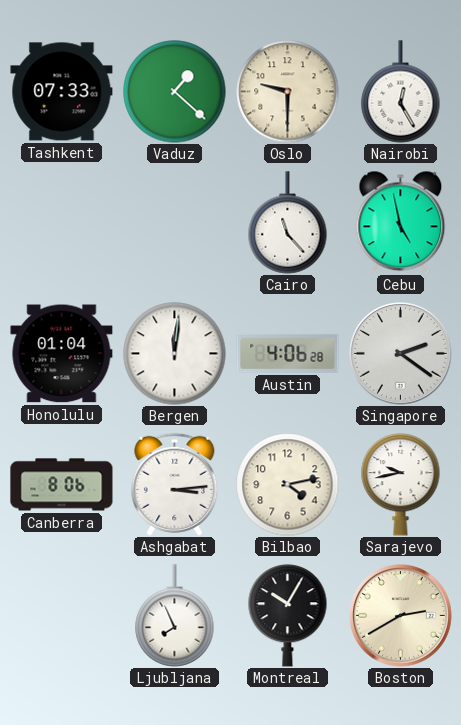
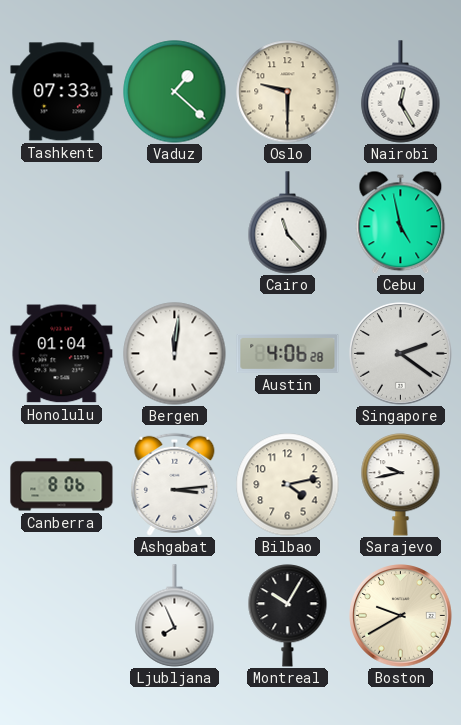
Boston: 2:40 -> 9:40
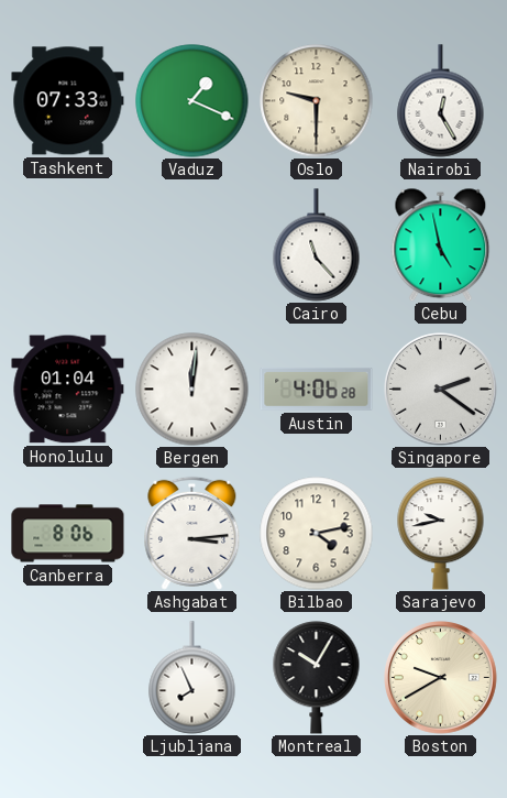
Vaduz: 1:22 -> 1:19
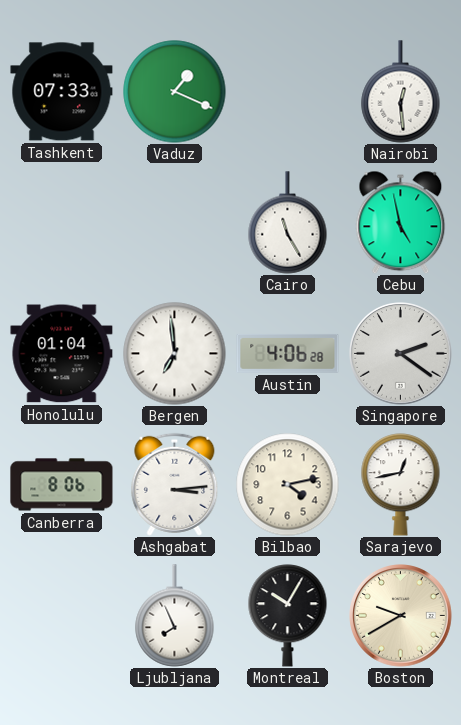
Oslo: 9:30 -> none
Nairobi: 12:25 -> 12:29
Cairo: 11:23 -> 11:25
Bergen: 12:01 -> 6:59
Sarajevo: 9:43 -> 12:43
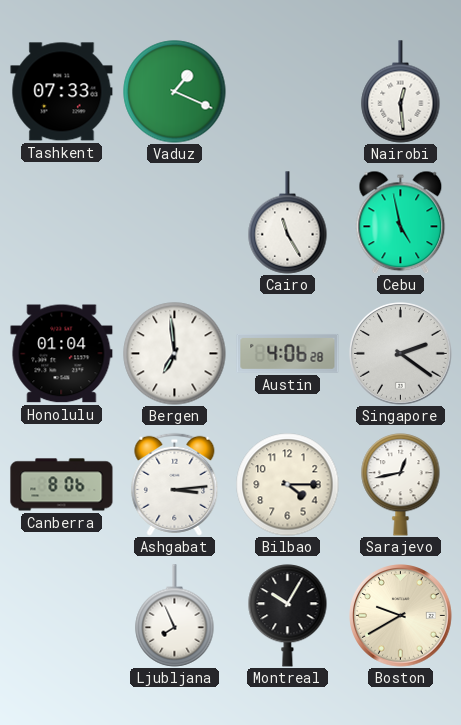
Bilbao: 4:13 -> 4:15
